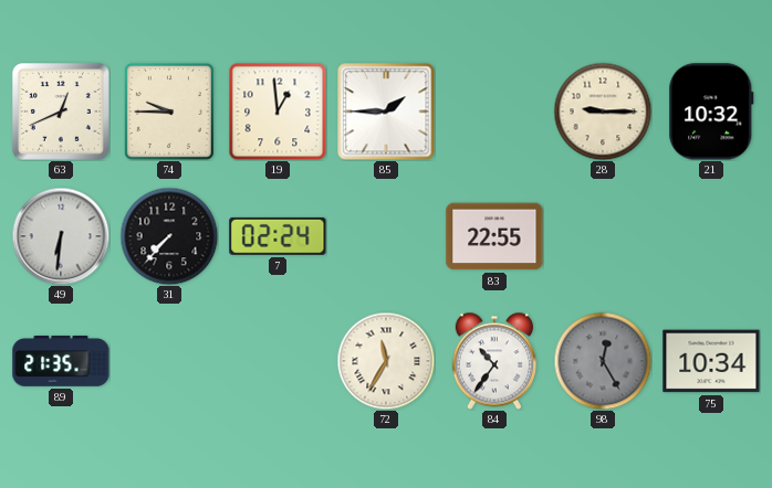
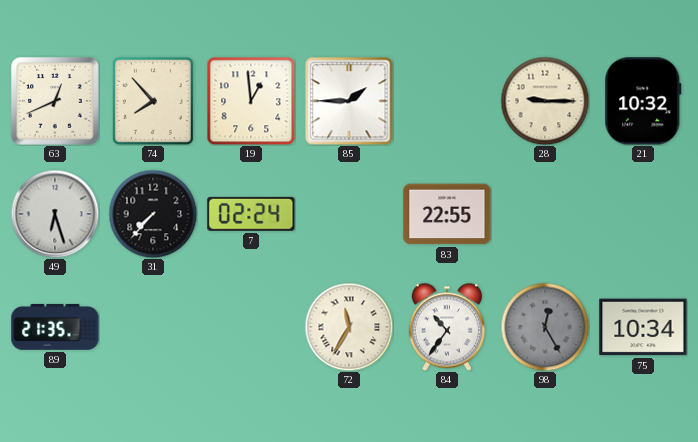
74: 9:45 -> 7:53
49: 6:31 -> 6:27
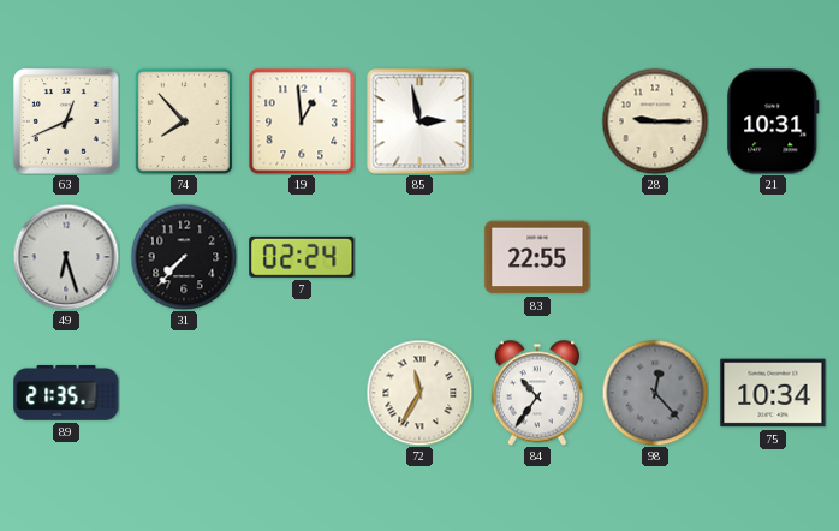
85: 1:45 -> 2:58
21: 10:32 -> 10:31
98: 12:25 -> 12:23
